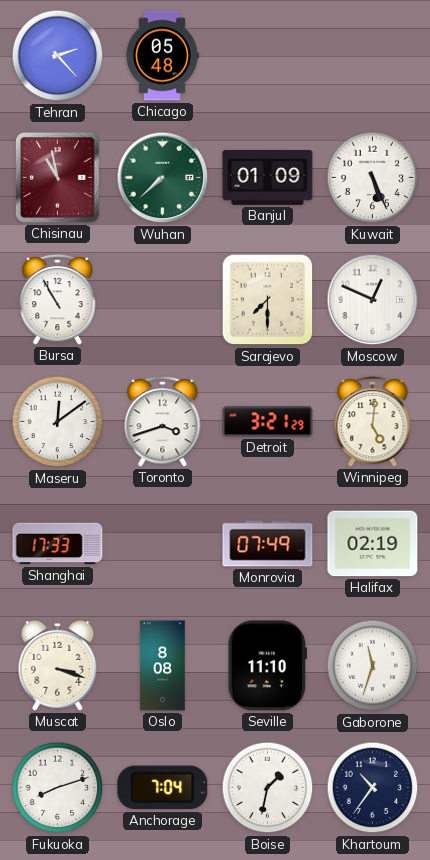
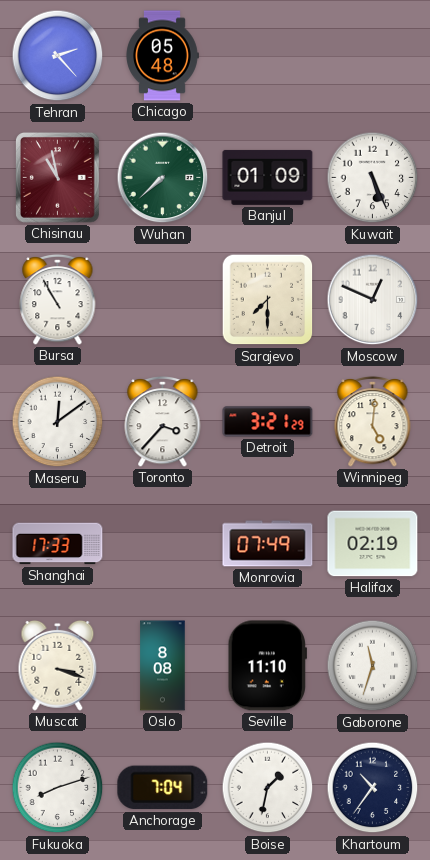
Toronto: 3:42 -> 3:37
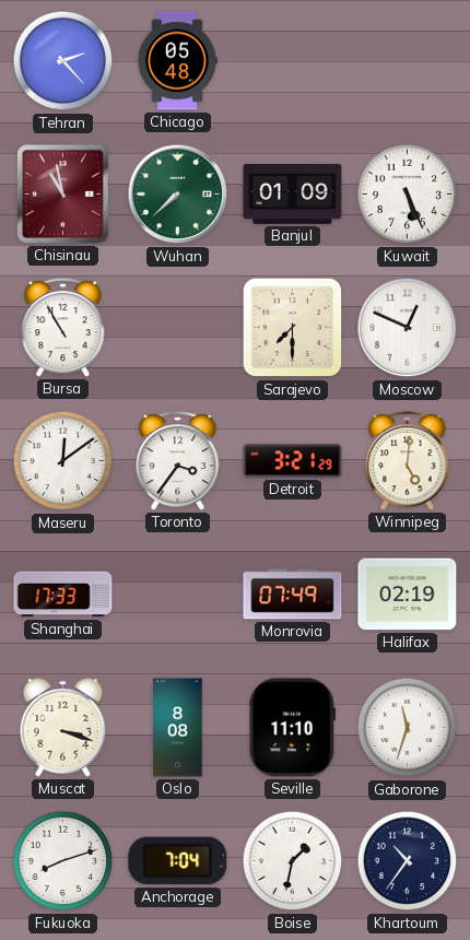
Toronto: 3:37 -> 3:36
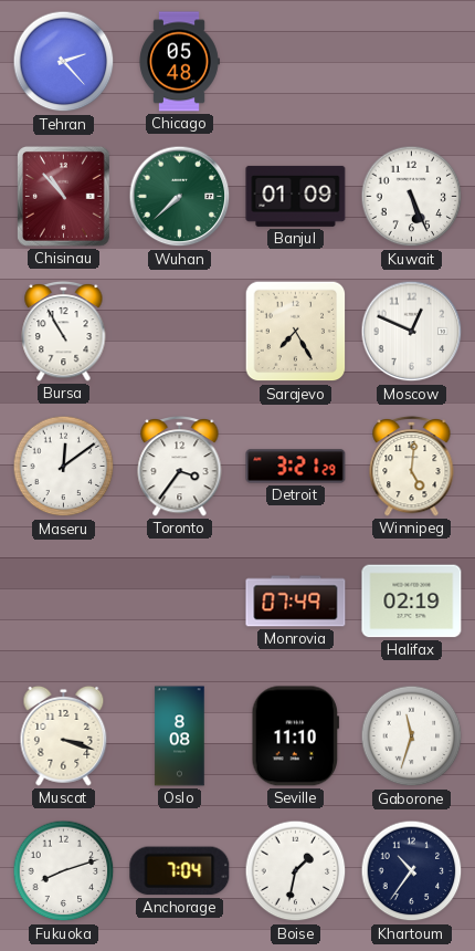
Chisinau: 10:58 -> 10:53
Sarajevo: 7:30 -> 7:25
Shanghai: 17:33 -> none
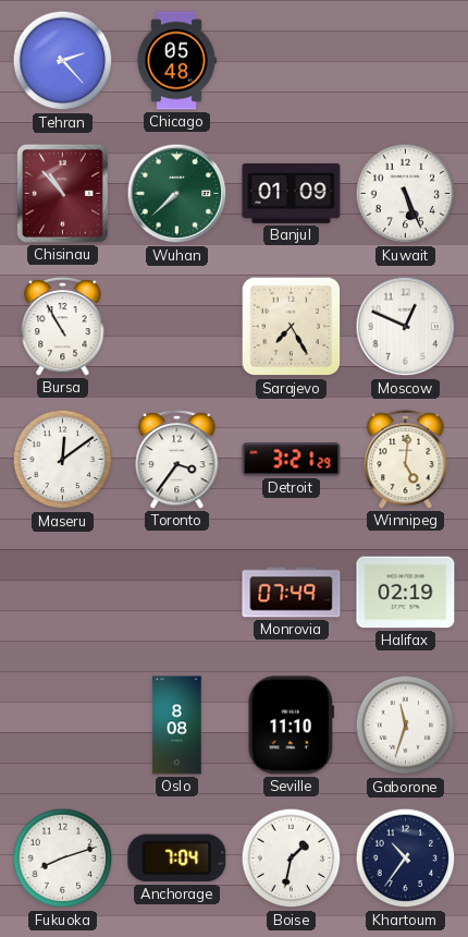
Muscat: 3:18 -> none
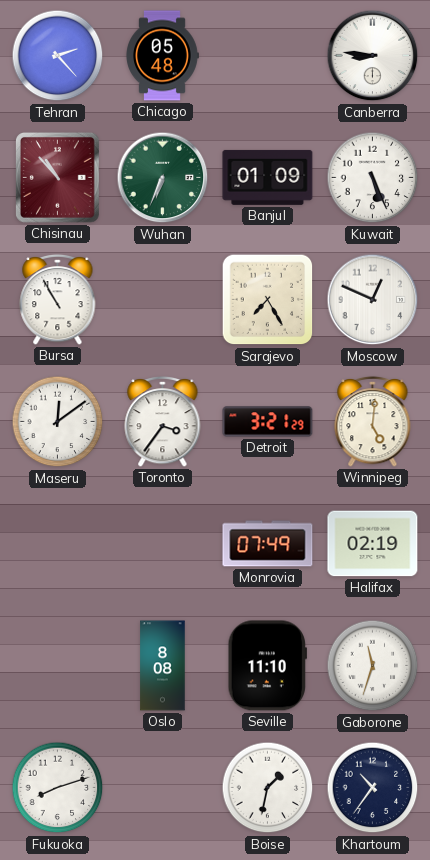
Canberra: none -> 8:46
Wuhan: 7:38 -> 6:34
Anchorage: 7:04 -> none
